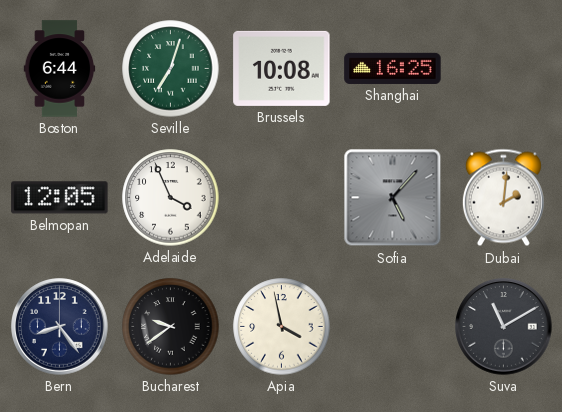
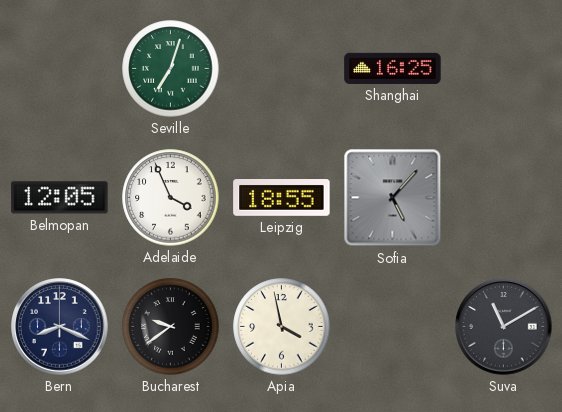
Boston: 6:44 -> none
Brussels: 10:08 -> none
Leipzig: none -> 18:55
Dubai: 2:01 -> none
Bern: 8:24 -> 8:19
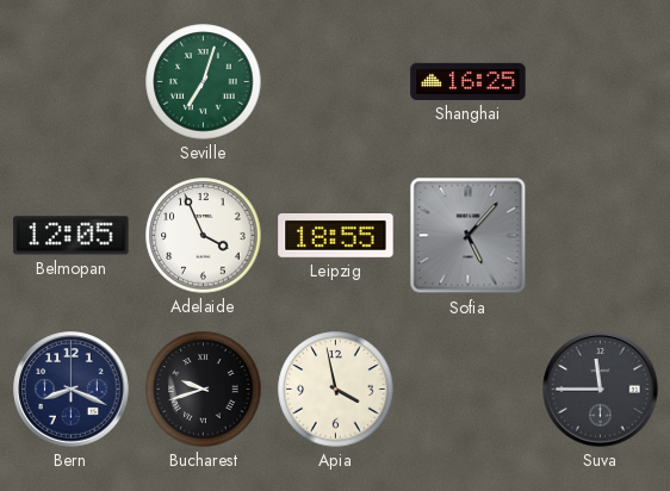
Bucharest: 9:39 -> 9:42
Suva: 11:10 -> 11:45
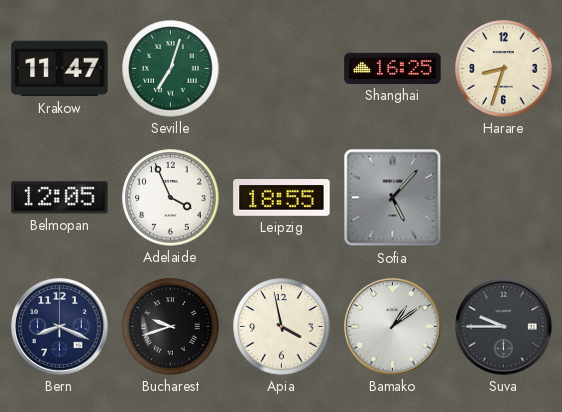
Krakow: none -> 11:47
Harare: none -> 8:33
Bamako: none -> 1:09
Suva: 11:45 -> 9:45
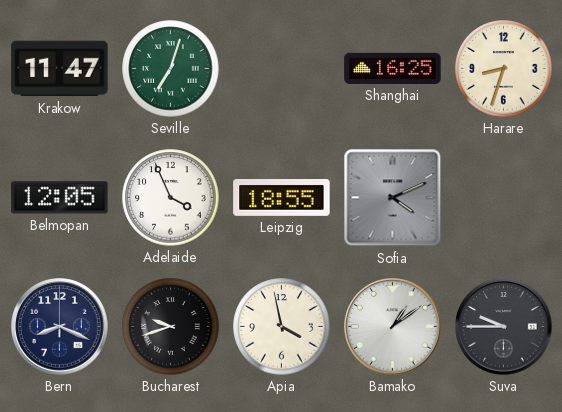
Sofia: 5:07 -> 4:11
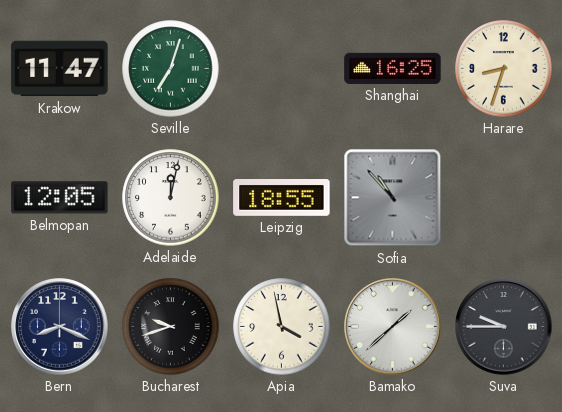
Adelaide: 3:56 -> 12:02
Sofia: 4:11 -> 10:53
Bamako: 1:09 -> 1:38
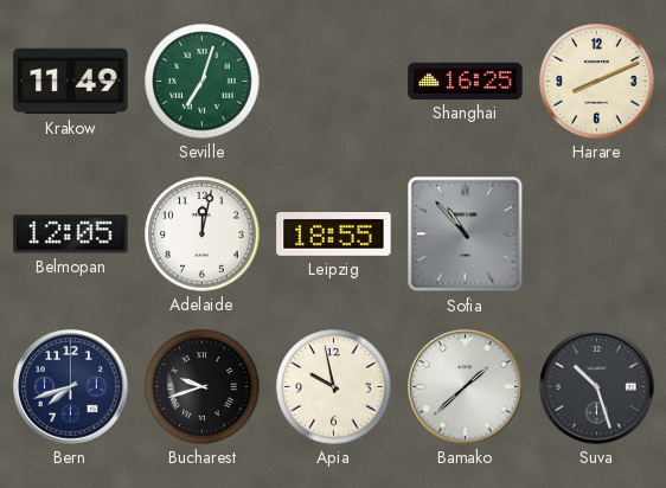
Krakow: 11:47 -> 11:49
Harare: 8:33 -> 8:11
Bern: 8:19 -> 7:42
Apia: 3:58 -> 9:58
Suva: 9:45 -> 10:27
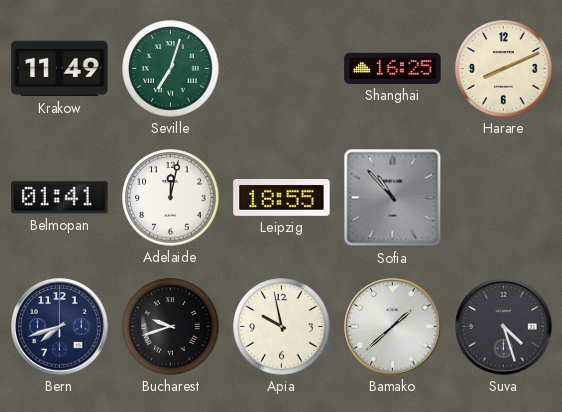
Belmopan: 12:05 -> 01:41
Suva: 10:27 -> 4:27
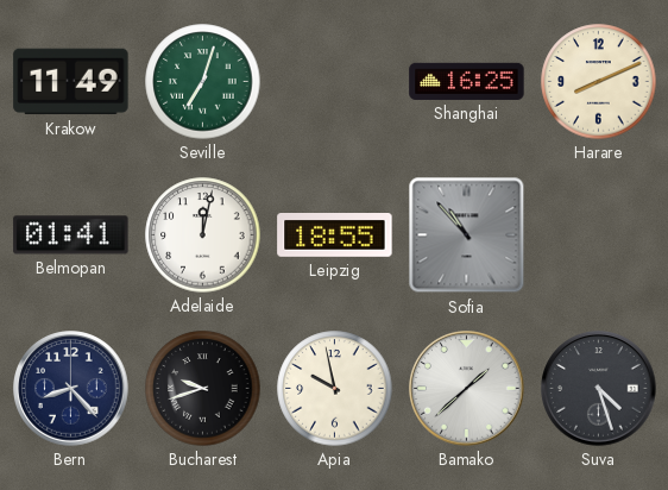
Bern: 7:42 -> 8:23
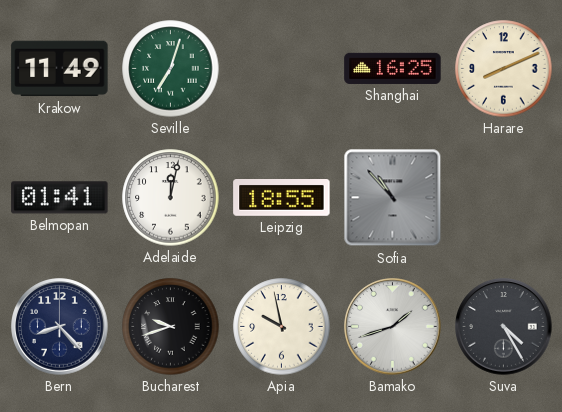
Bamako: 1:38 -> 1:42
Suva: 4:27 -> 4:25
